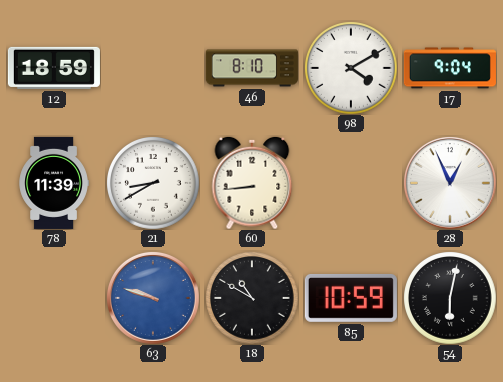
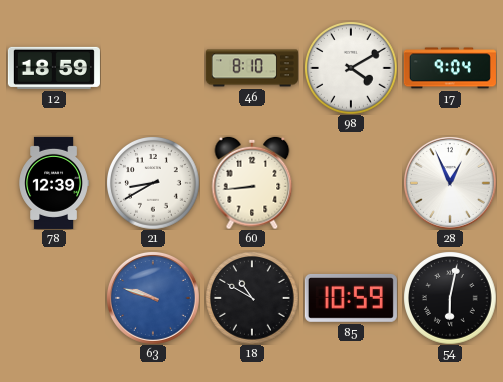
78: 11:39 -> 12:39
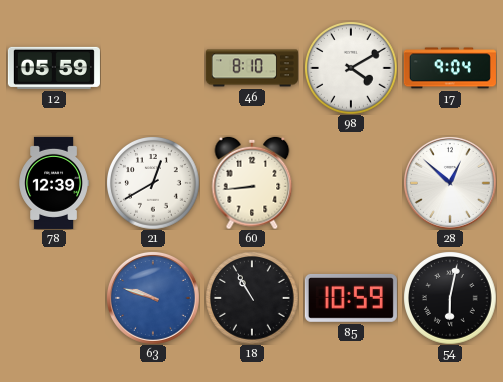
12: 18:59 -> 05:59
21: 8:40 -> 12:40
28: 12:56 -> 12:52
18: 10:50 -> 10:55
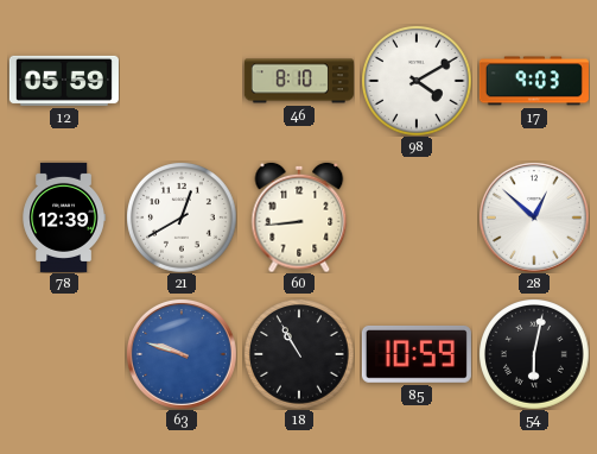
17: 9:04 -> 9:03
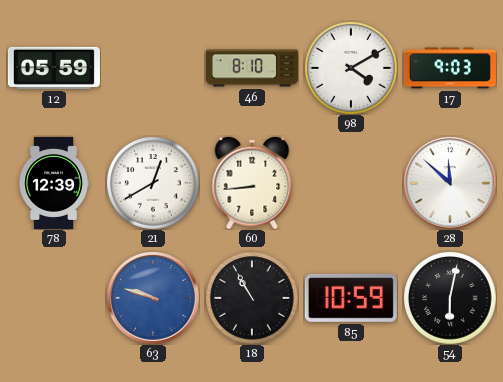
28: 12:52 -> 11:52
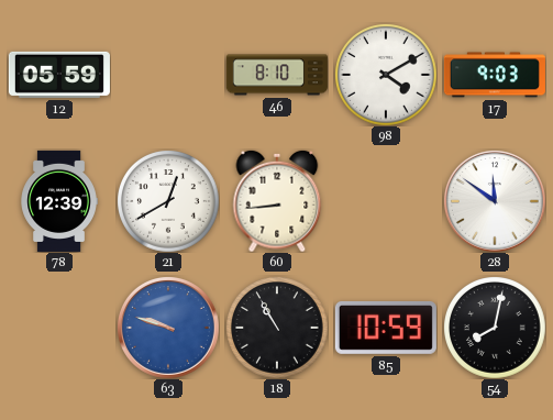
28: 11:52 -> 11:51
54: 6:02 -> 8:02
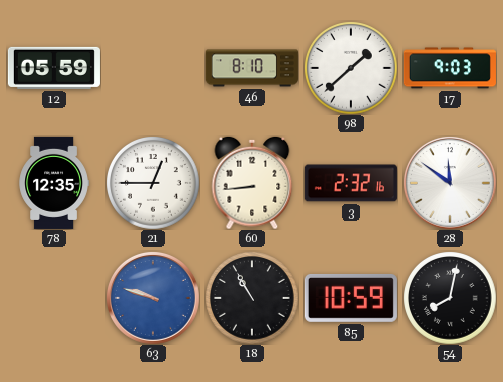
98: 4:10 -> 1:38
78: 12:39 -> 12:35
21: 12:40 -> 12:45
3: none -> 2:32
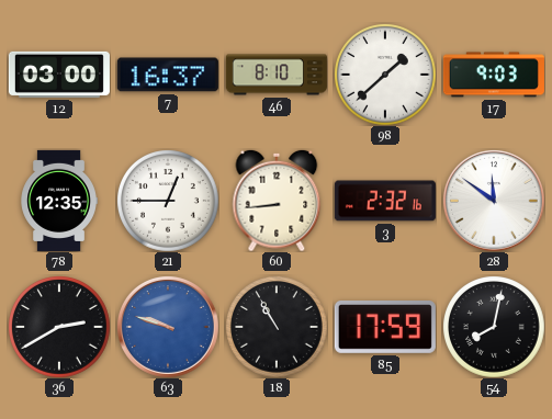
12: 05:59 -> 03:00
7: none -> 16:37
36: none -> 2:40
85: 10:59 -> 17:59
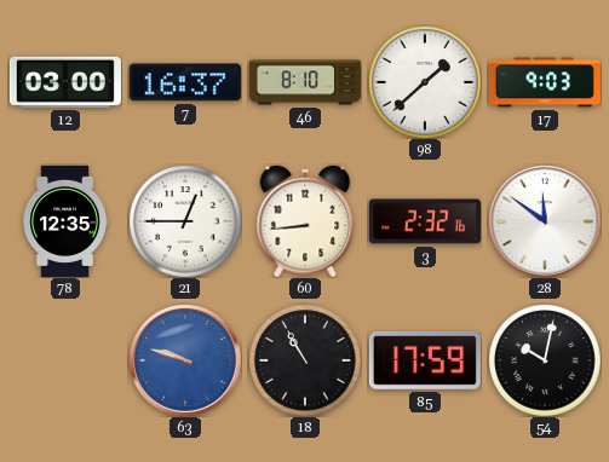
36: 2:40 -> none
54: 8:02 -> 10:02
